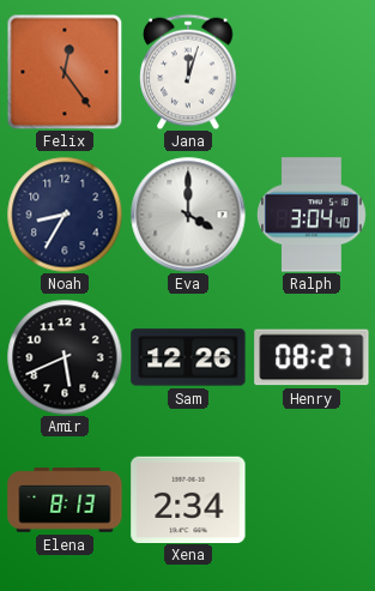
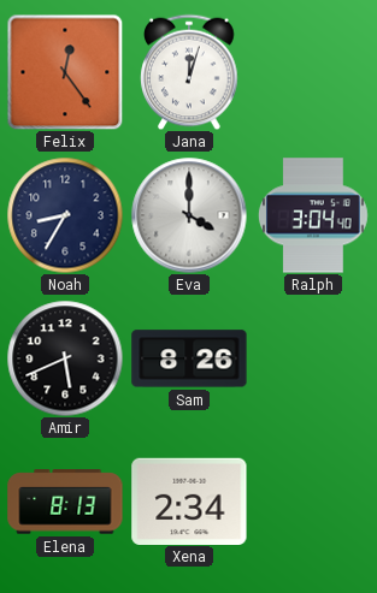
Sam: 12:26 -> 8:26
Henry: 08:27 -> none
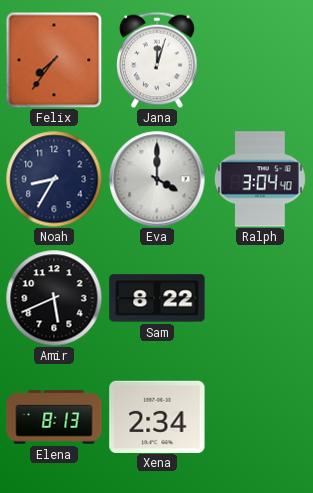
Felix: 12:24 -> 7:36
Sam: 8:26 -> 8:22
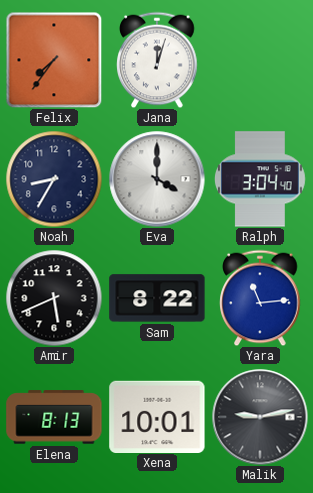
Yara: none -> 11:14
Xena: 2:34 -> 10:01
Malik: none -> 9:13
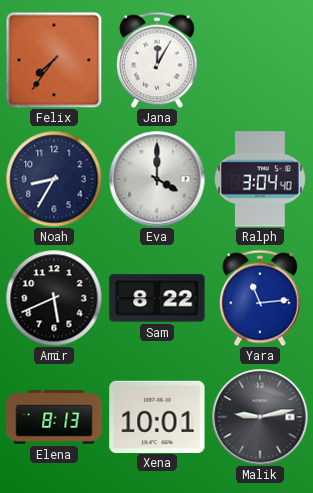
Jana: 12:03 -> 12:05
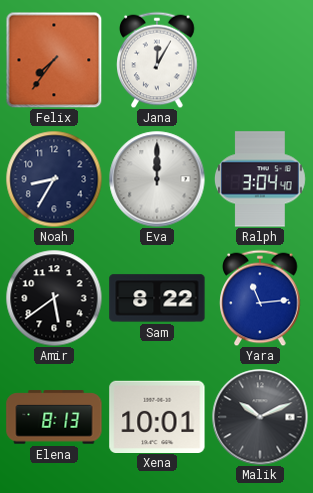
Eva: 4:00 -> 12:00
Amir: 5:41 -> 5:39
Malik: 9:13 -> 10:11
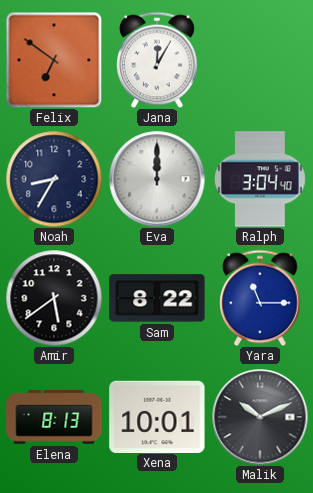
Felix: 7:36 -> 6:51
Yara: 11:14 -> 11:15
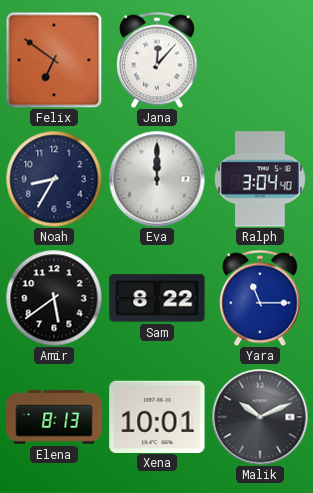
Jana: 12:05 -> 12:07
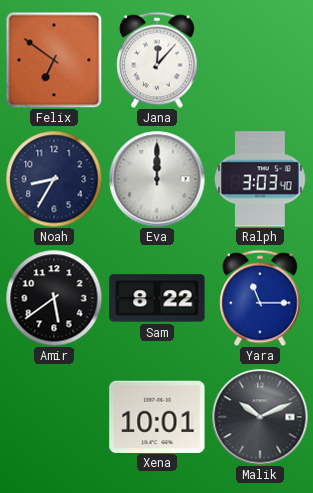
Ralph: 3:04 -> 3:03
Elena: 8:13 -> none
